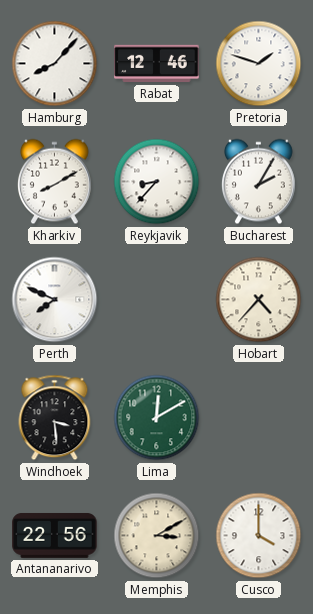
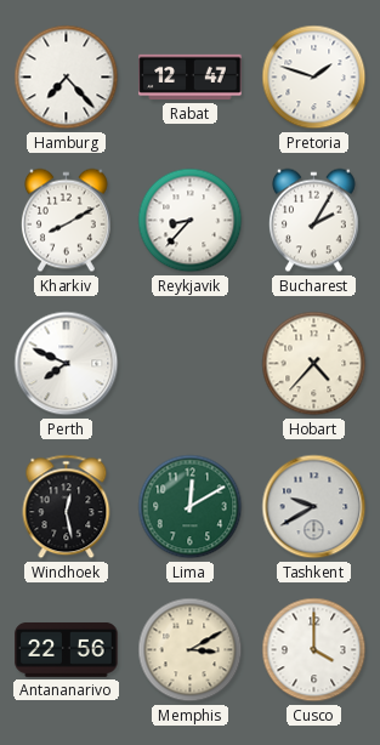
Hamburg: 8:07 -> 7:23
Rabat: 12:46 -> 12:47
Windhoek: 3:29 -> 12:28
Tashkent: none -> 9:40
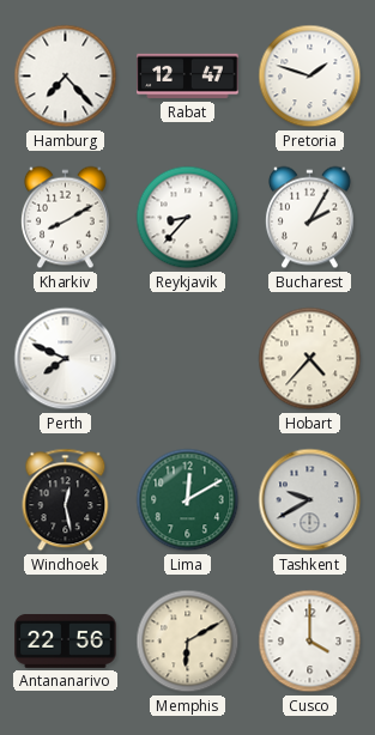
Memphis: 3:10 -> 6:10
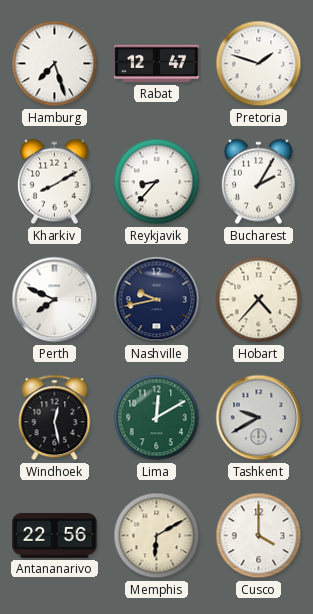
Hamburg: 7:23 -> 7:27
Nashville: none -> 9:43
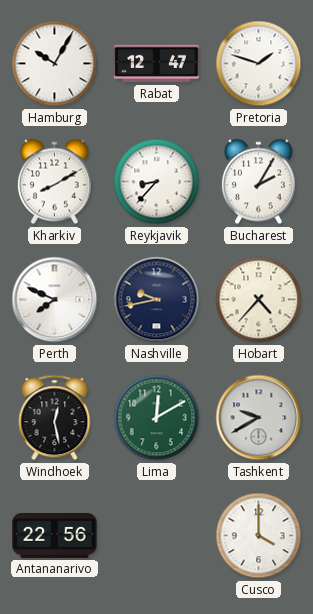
Hamburg: 7:27 -> 10:05
Memphis: 6:10 -> none
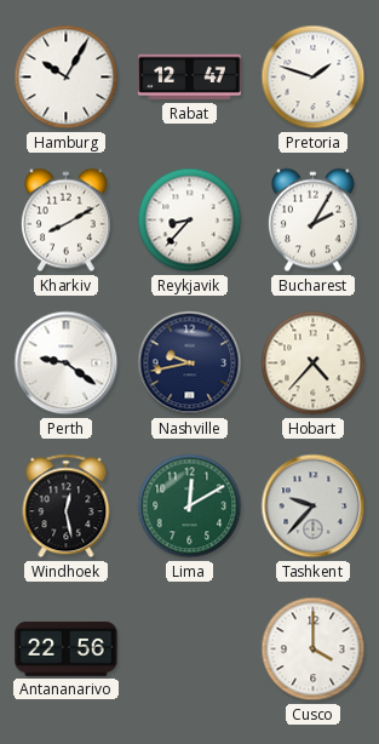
Perth: 7:49 -> 9:21
Tashkent: 9:40 -> 9:37
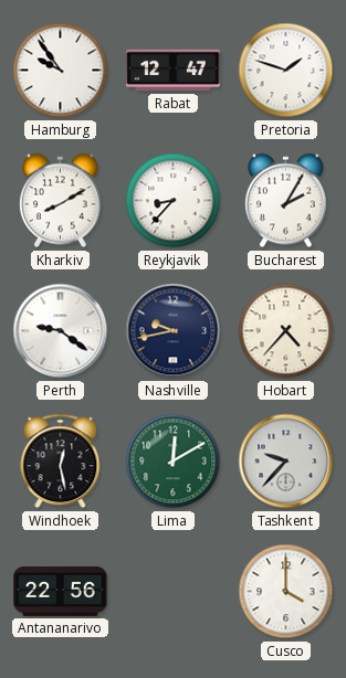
Hamburg: 10:05 -> 9:54
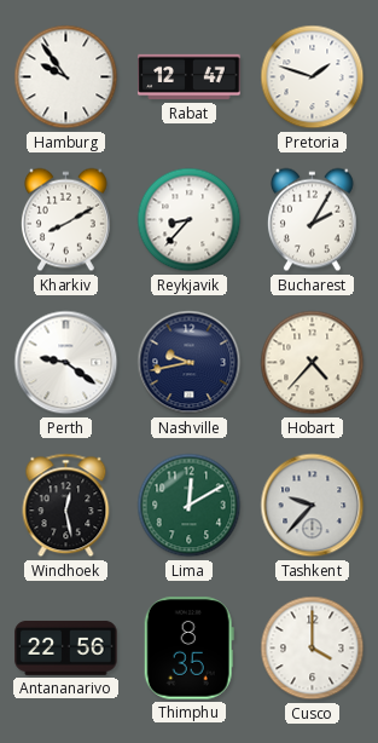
Thimphu: none -> 8:35
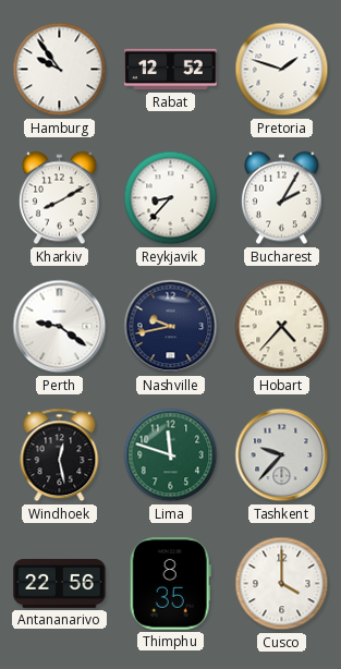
Rabat: 12:47 -> 12:52
Lima: 12:10 -> 11:48
